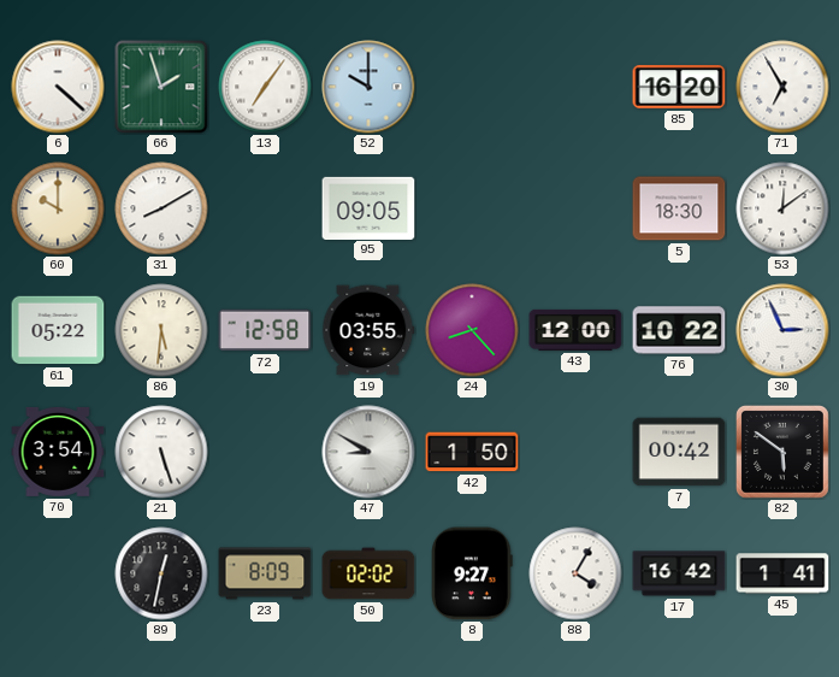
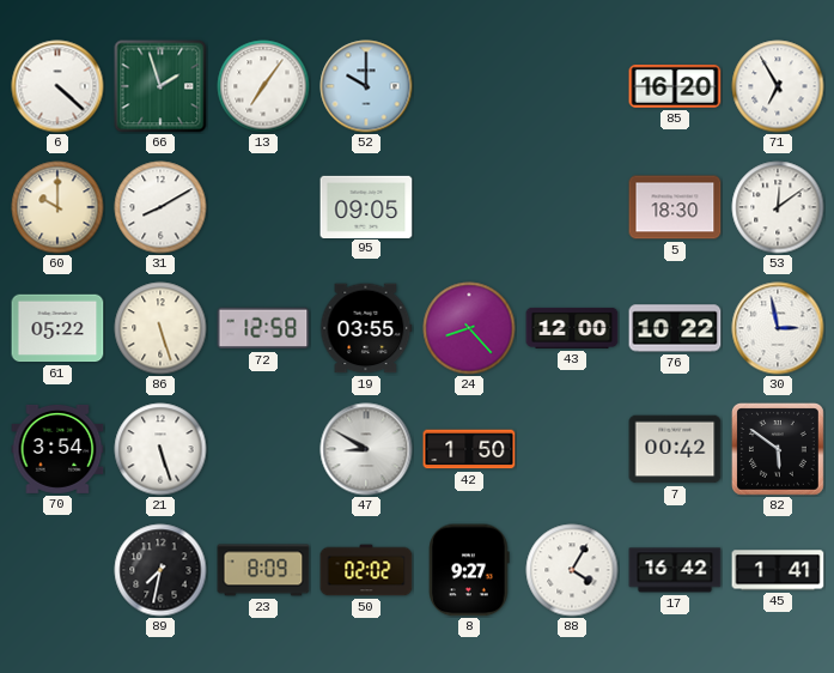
86: 5:31 -> 5:27
30: 2:56 -> 2:58
89: 12:32 -> 7:32
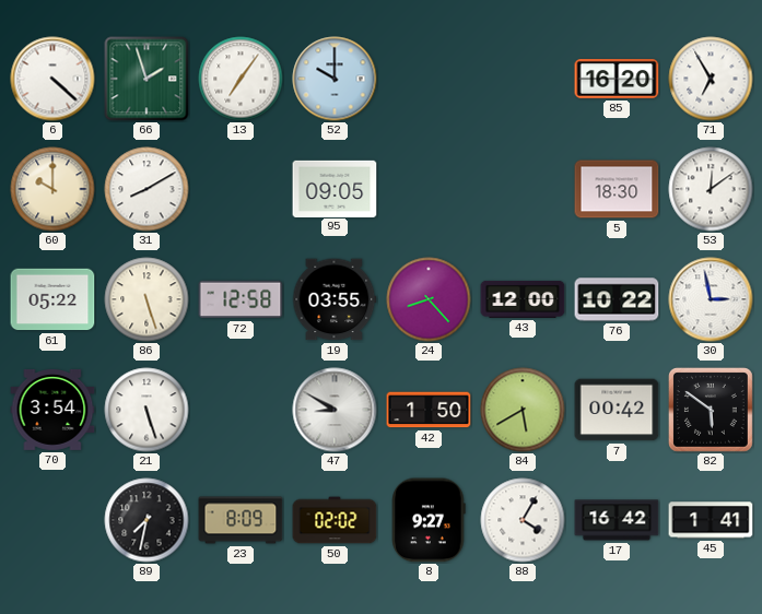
84: none -> 5:40
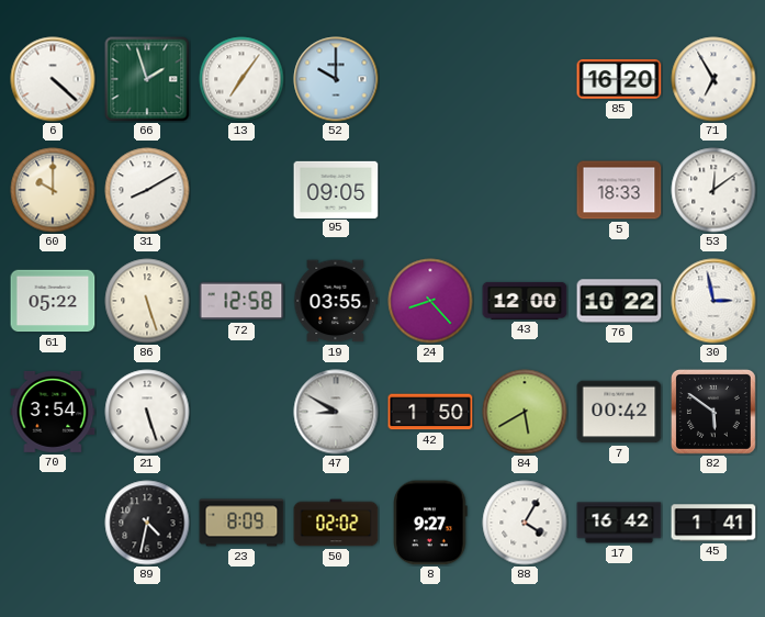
5: 18:30 -> 18:33
89: 7:32 -> 4:32
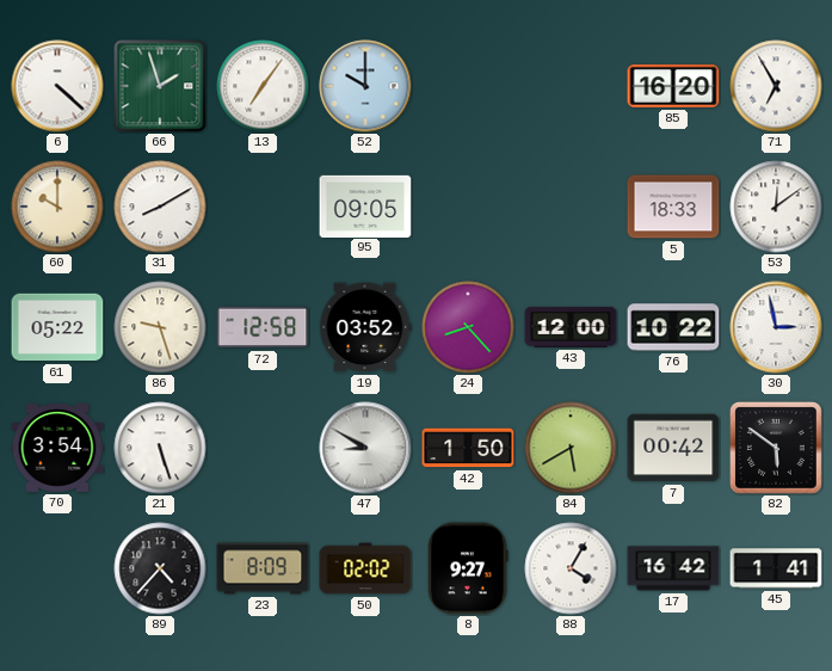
86: 5:27 -> 9:27
19: 03:55 -> 03:52
89: 4:32 -> 4:37
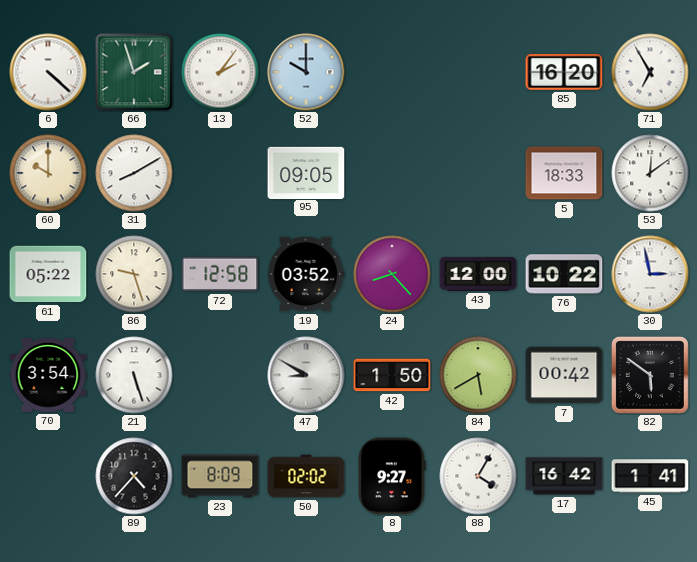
13: 7:06 -> 2:06
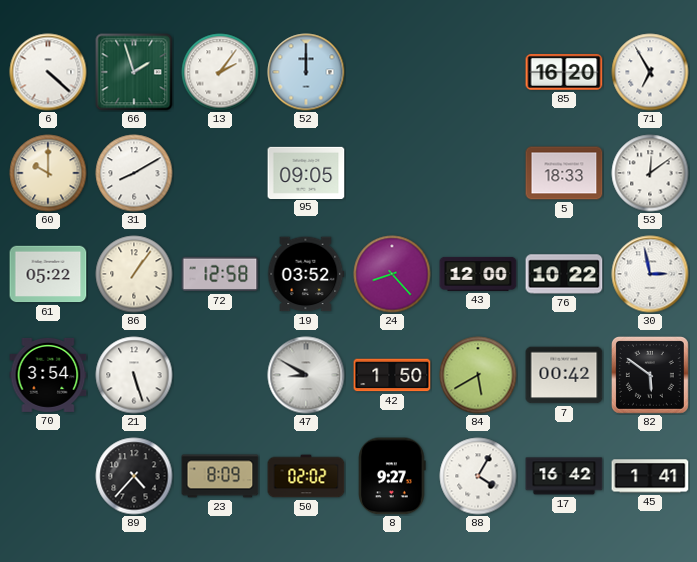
52: 10:00 -> 12:00
86: 9:27 -> 1:06
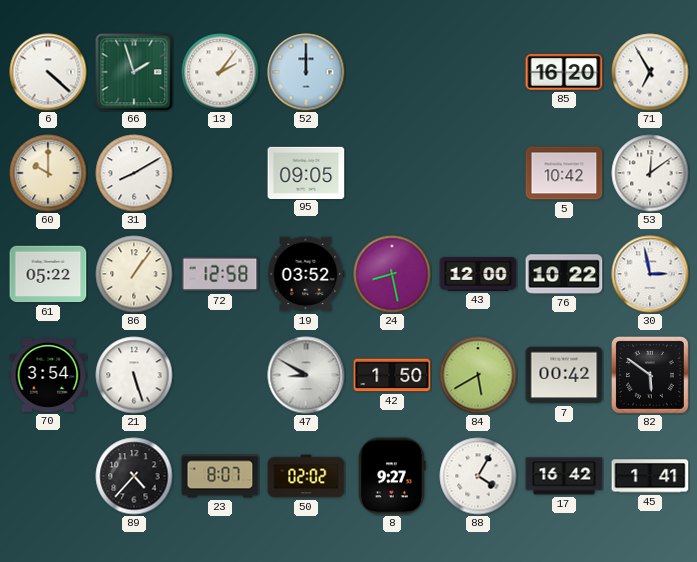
5: 18:33 -> 10:42
24: 8:23 -> 8:28
23: 8:09 -> 8:07
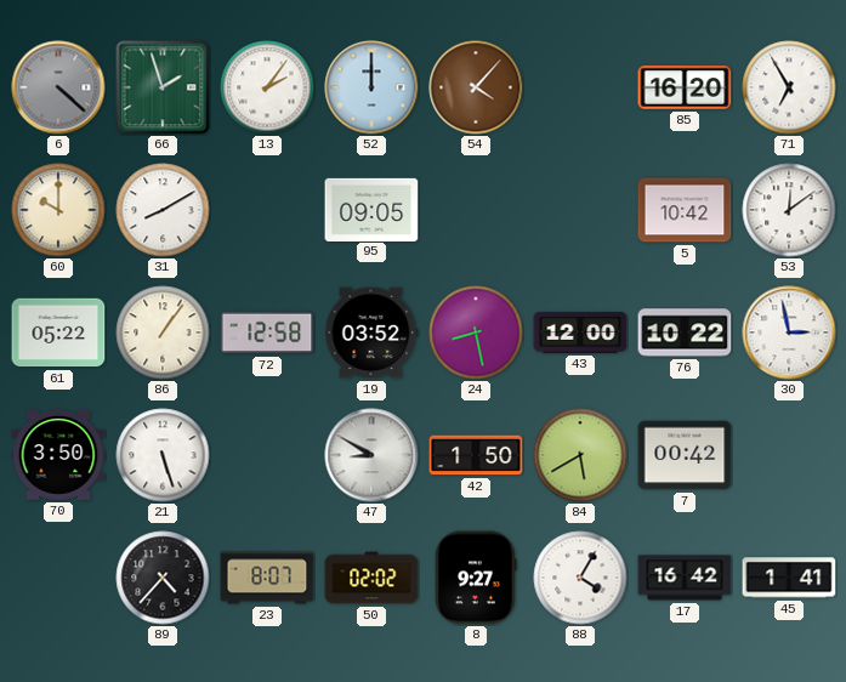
6 dial: white -> grey
54: none -> 4:07
70: 3:54 -> 3:50
82: 5:51 -> none
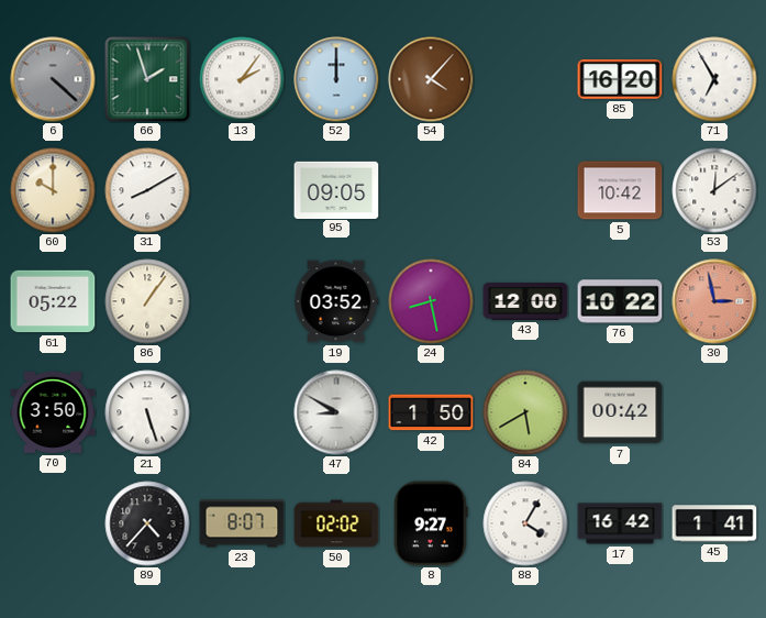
72: 12:58 -> none
30 dial: white -> salmon
